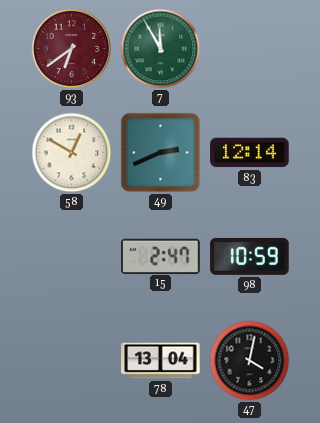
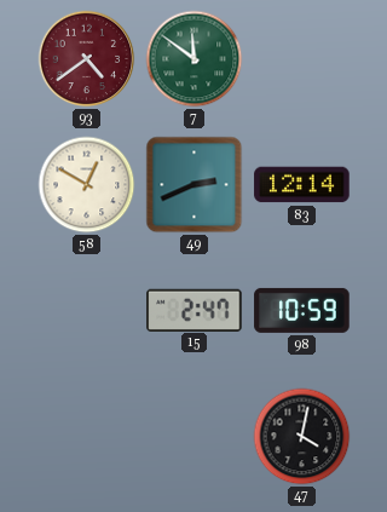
93: 6:39 -> 4:39
7: 11:55 -> 11:51
78: 13:04 -> none
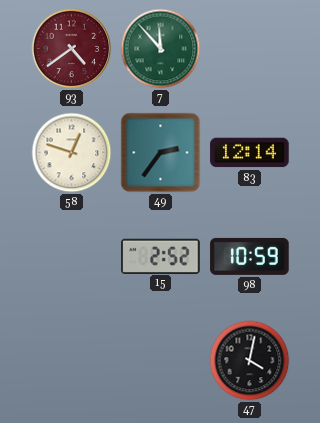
7: 11:51 -> 11:53
58: 12:50 -> 12:48
49: 2:41 -> 2:36
15: 2:47 -> 2:52
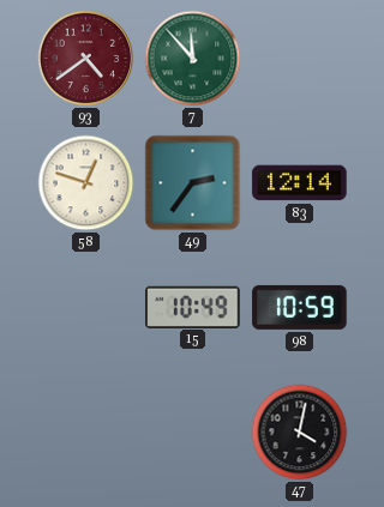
15: 2:52 -> 10:49
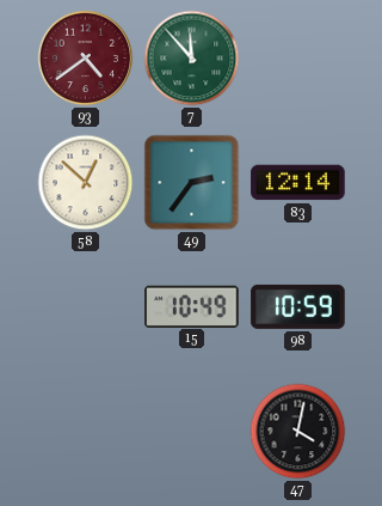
58: 12:48 -> 12:52
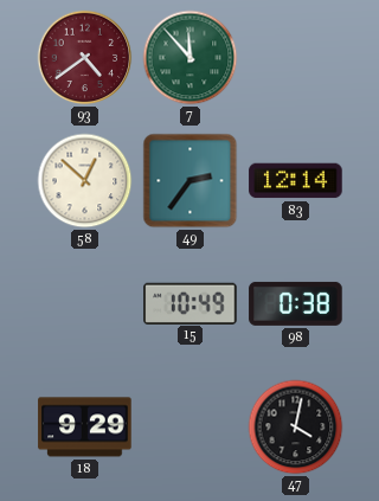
98: 10:59 -> 0:38
18: none -> 9:29
